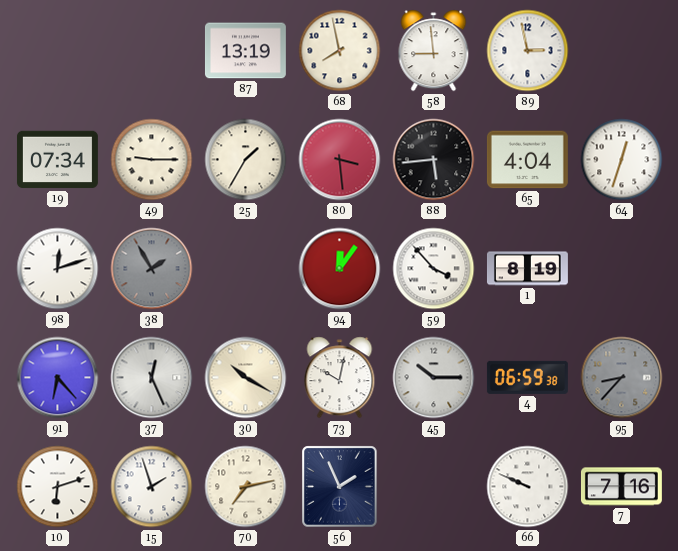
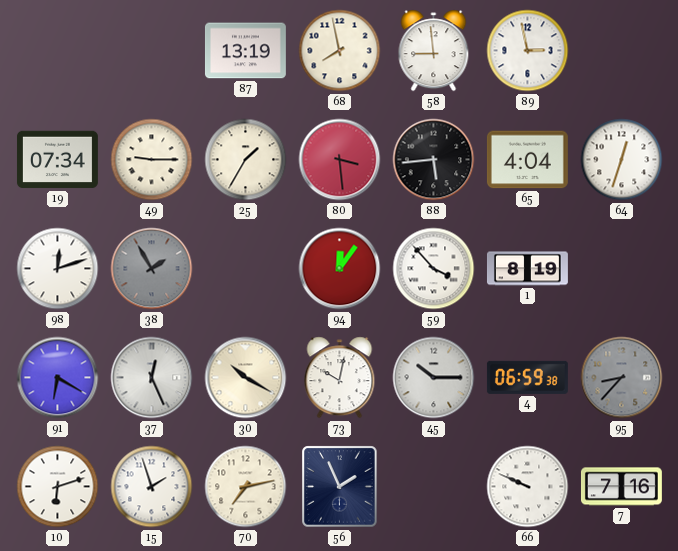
91: 6:23 -> 6:20
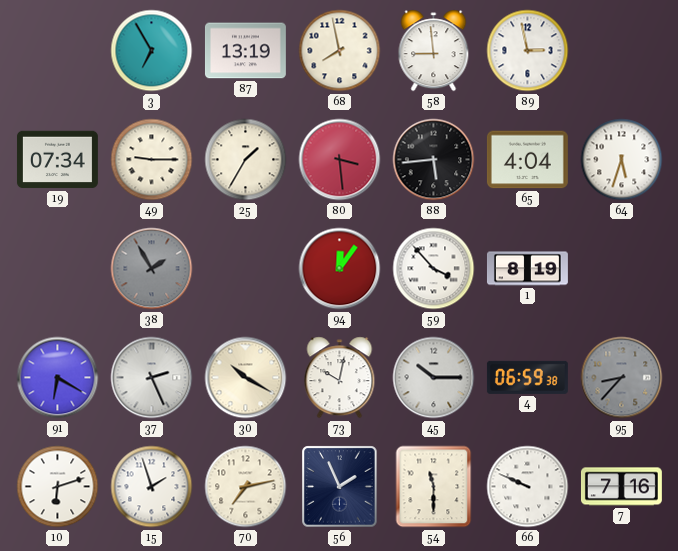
3: none -> 6:55
64: 12:33 -> 5:33
98: 12:12 -> none
37: 12:26 -> 2:26
54: none -> 11:30
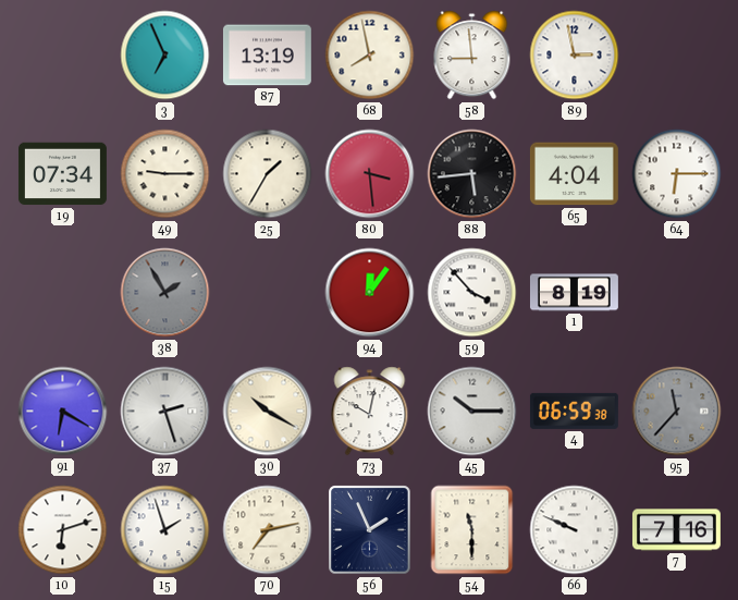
3: 6:55 -> 6:56
64: 5:33 -> 6:15
37: 2:26 -> 2:27
95: 8:37 -> 11:37
